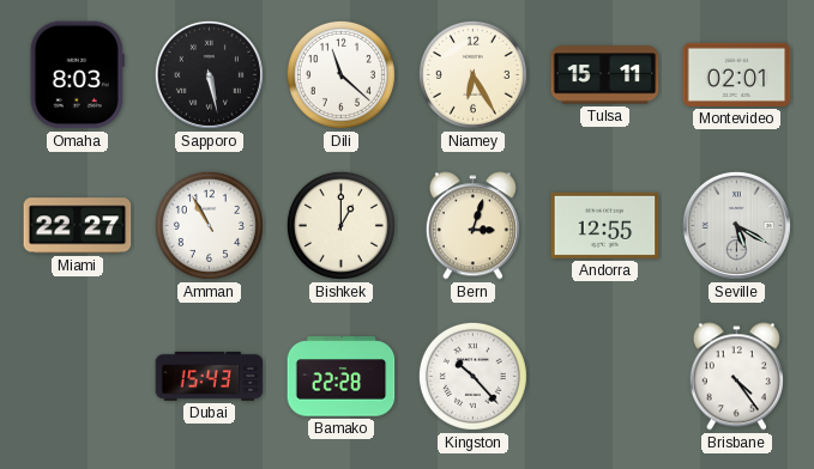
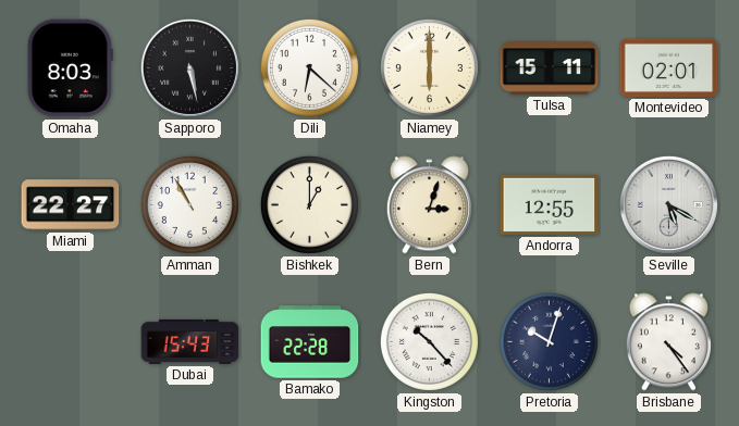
Dili: 11:22 -> 6:22
Niamey: 6:25 -> 6:00
Pretoria: none -> 10:03
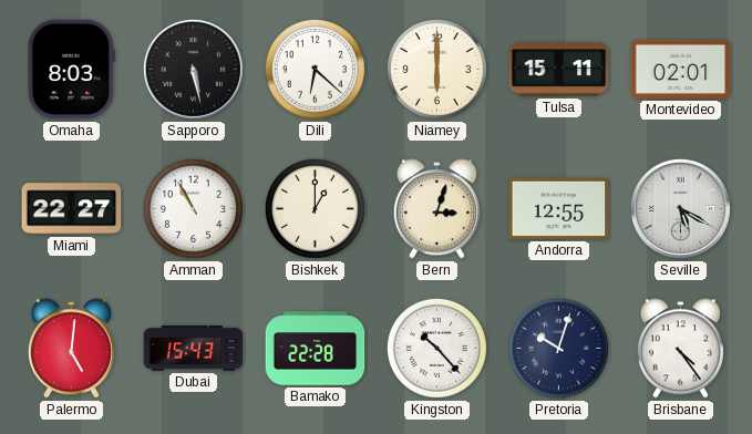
Palermo: none -> 5:01
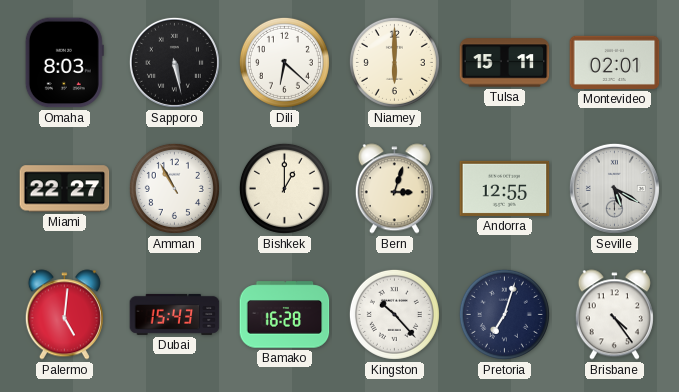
Bamako: 22:28 -> 16:28
Pretoria: 10:03 -> 7:03
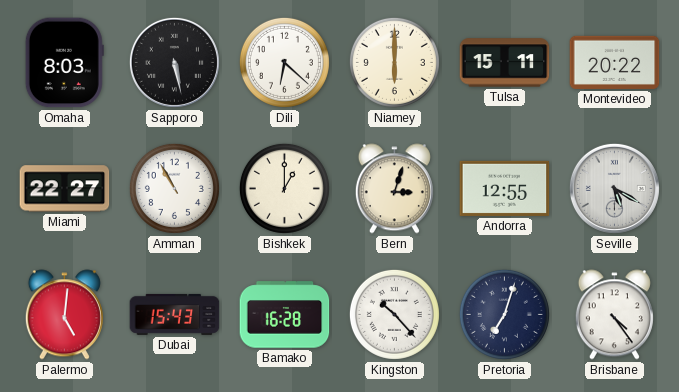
Montevideo: 02:01 -> 20:22
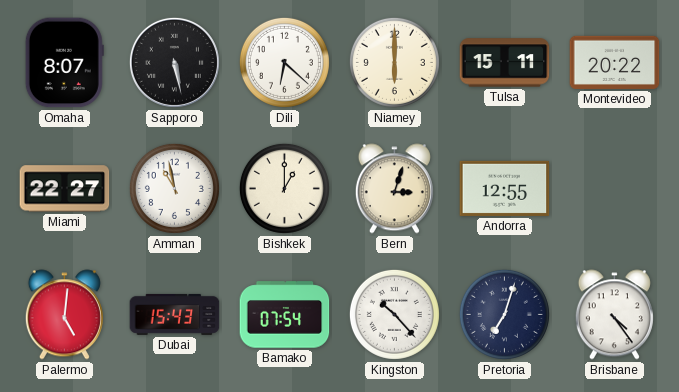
Omaha: 8:03 -> 8:07
Amman: 10:55 -> 10:58
Seville: 5:20 -> none
Bamako: 16:28 -> 07:54
